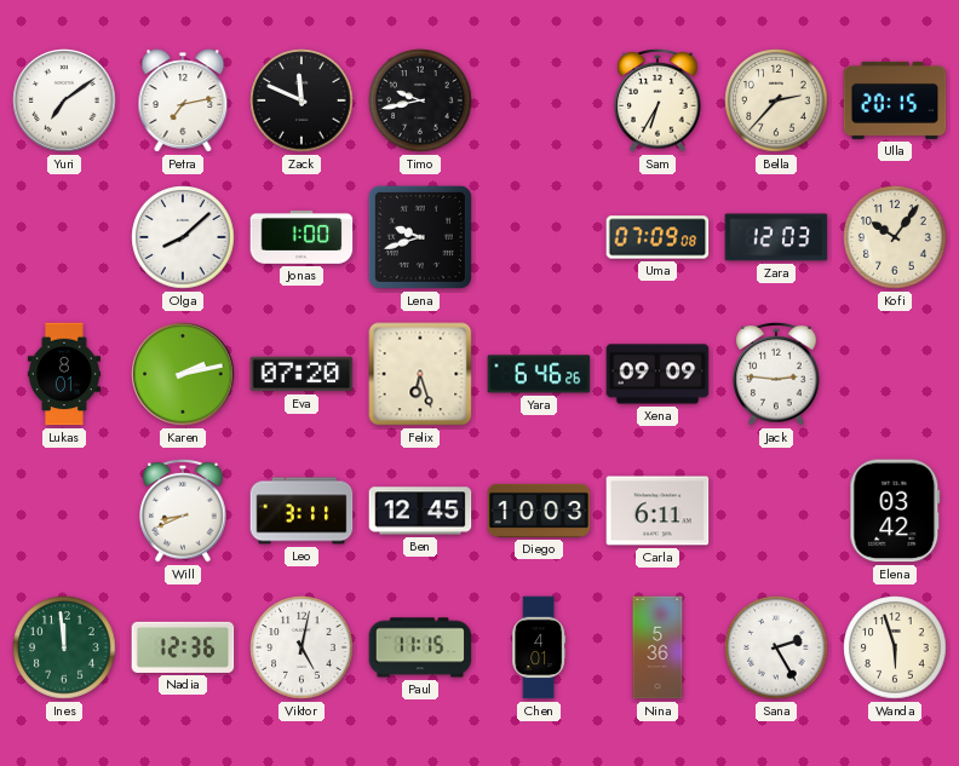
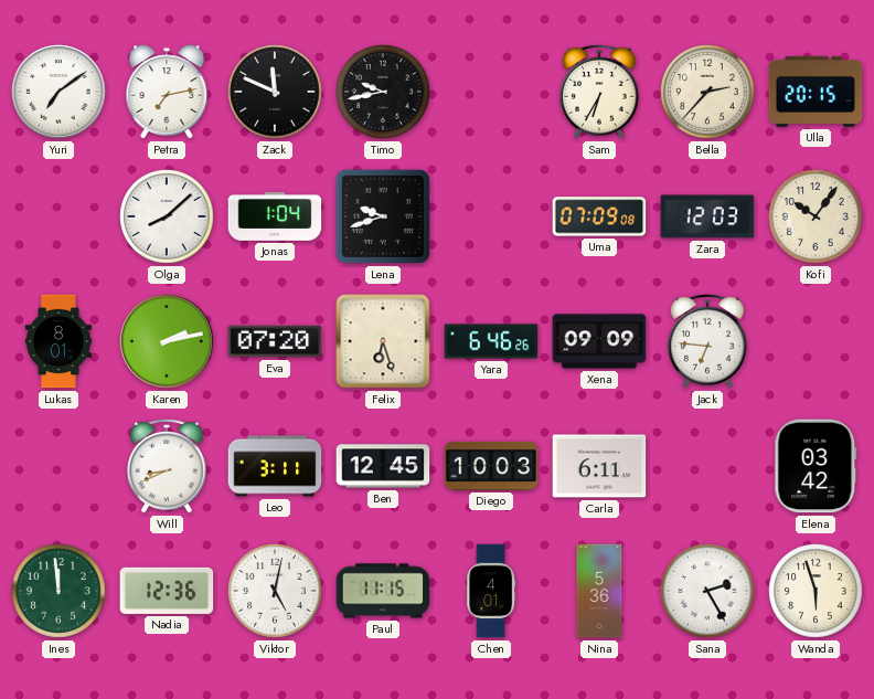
Jonas: 1:00 -> 1:04
Jack: 2:46 -> 6:46
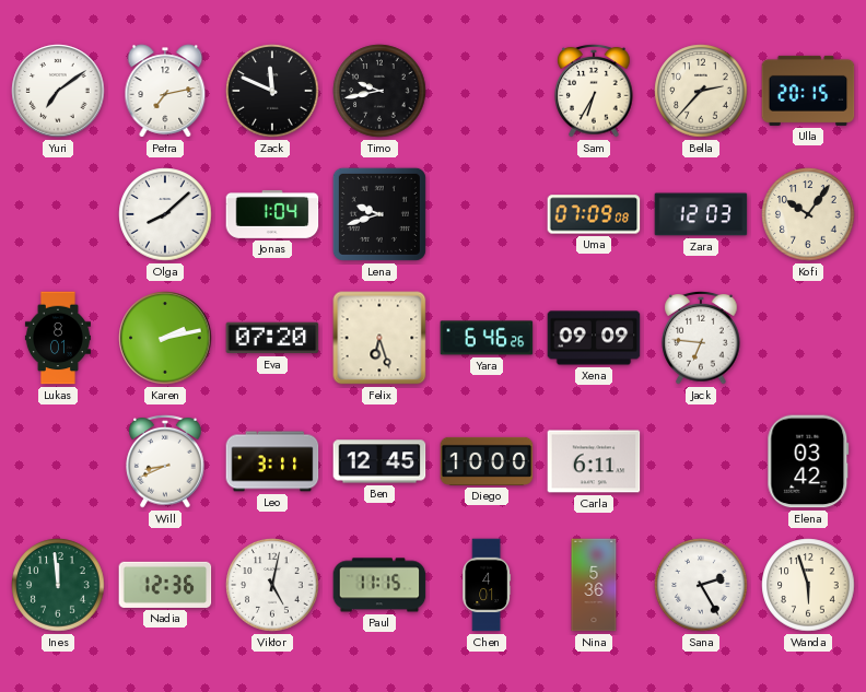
Diego: 10:03 -> 10:00
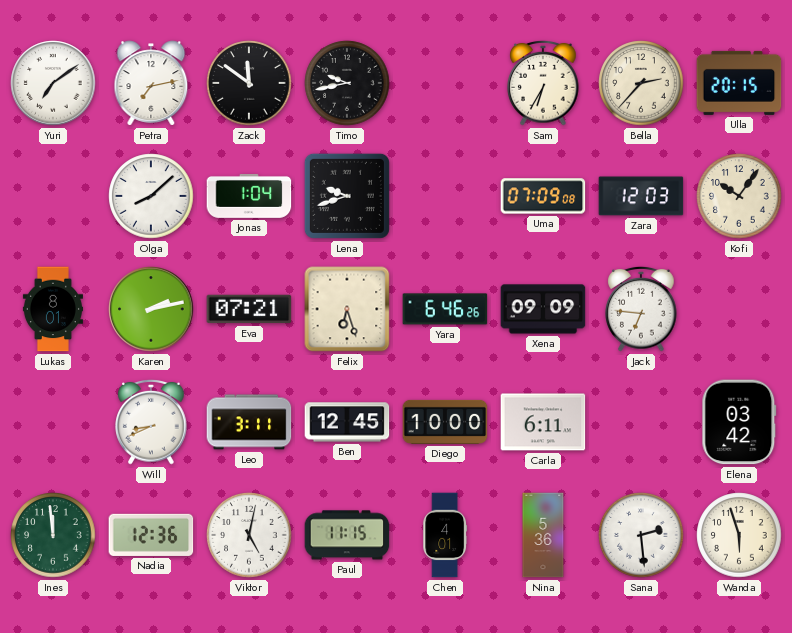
Zack: 11:49 -> 11:51
Eva: 07:20 -> 07:21
Sana: 2:25 -> 2:29
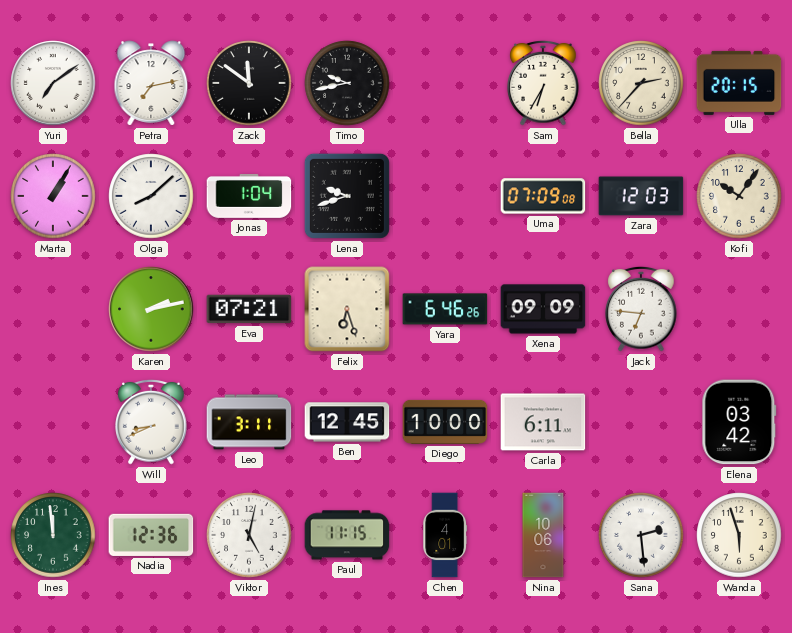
Marta: none -> 1:05
Lukas: 8:01 -> none
Nina: 5:36 -> 10:06
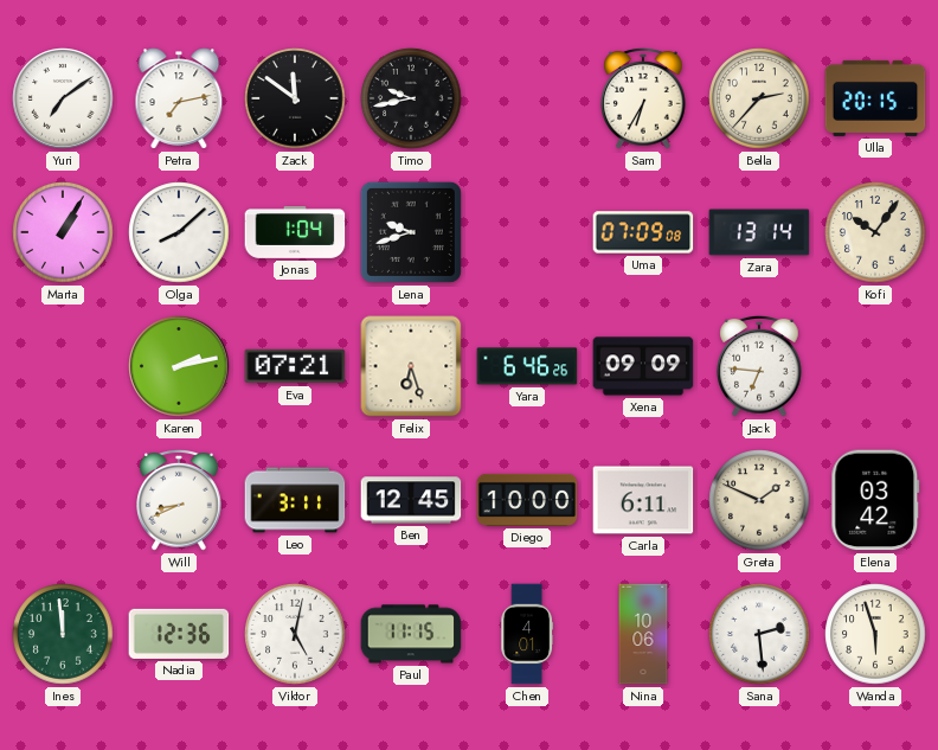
Zara: 12:03 -> 13:14
Greta: none -> 1:49
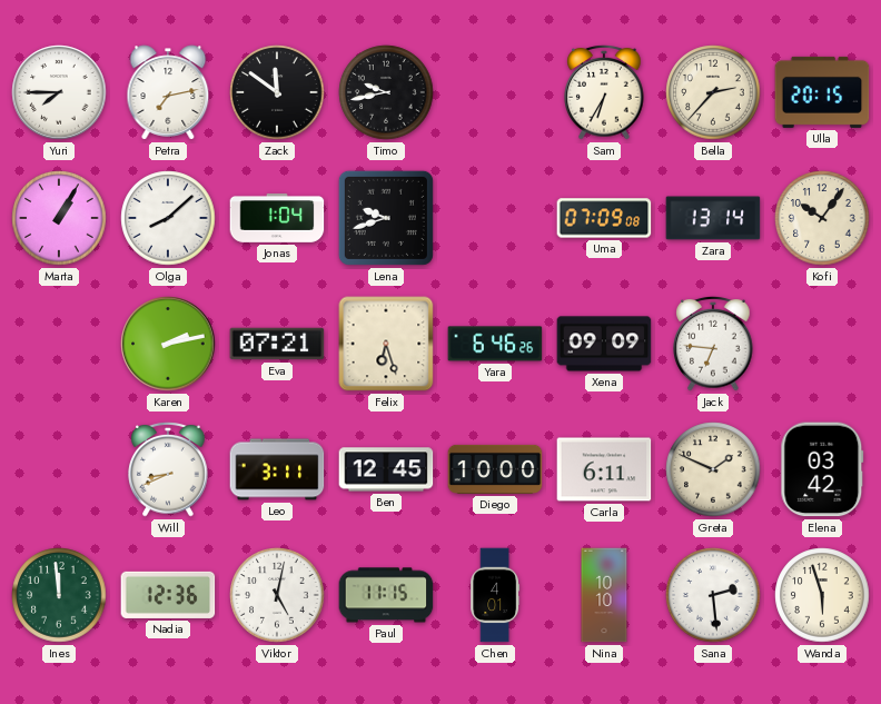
Yuri: 7:09 -> 7:45
Nina: 10:06 -> 10:10
